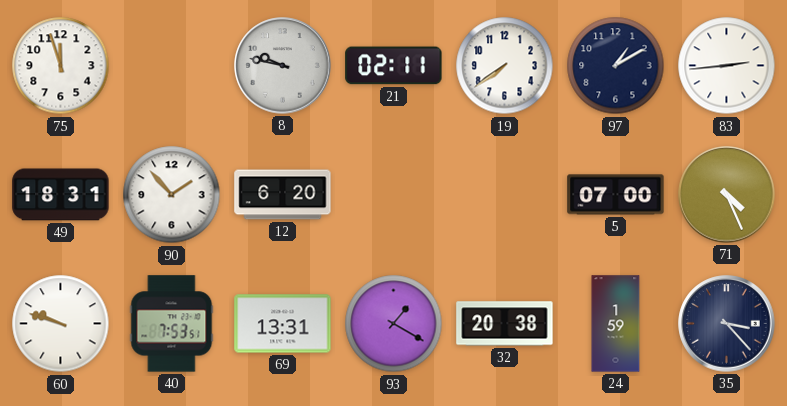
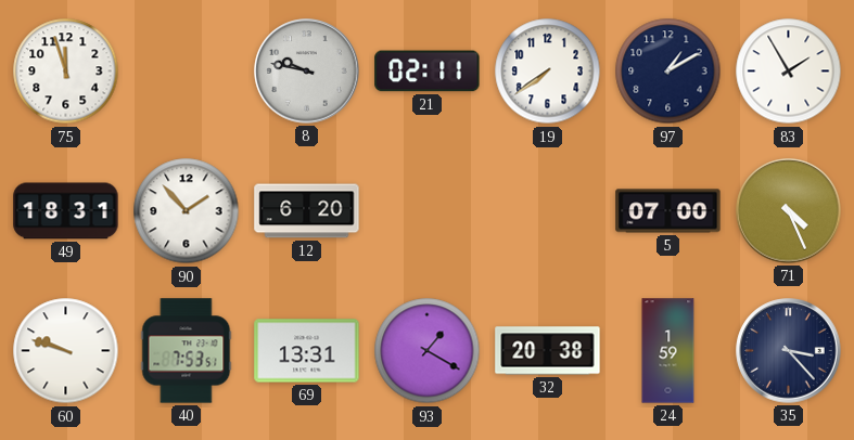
83: 2:44 -> 1:55
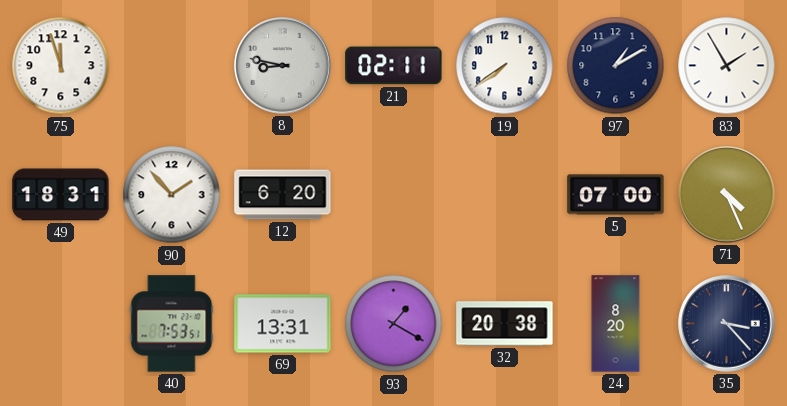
8: 9:47 -> 8:47
60: 9:48 -> none
24: 1:59 -> 8:20
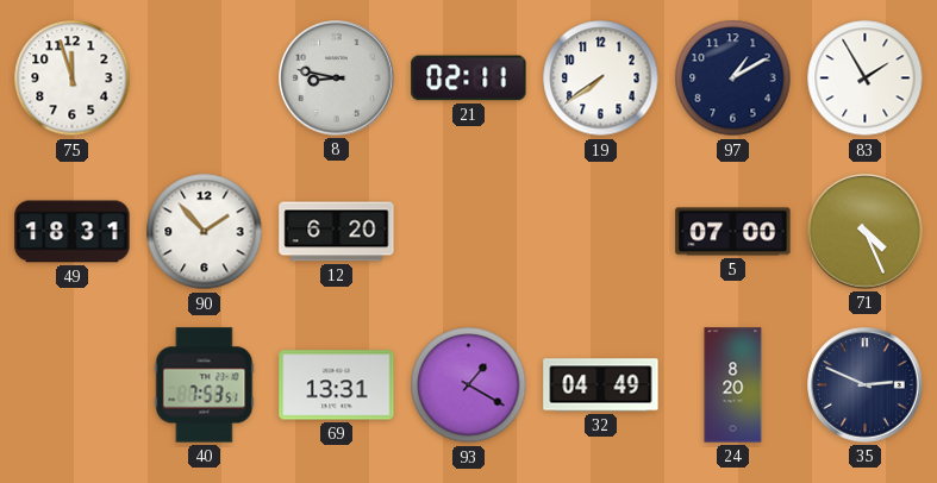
32: 20:38 -> 04:49
35: 3:23 -> 2:49
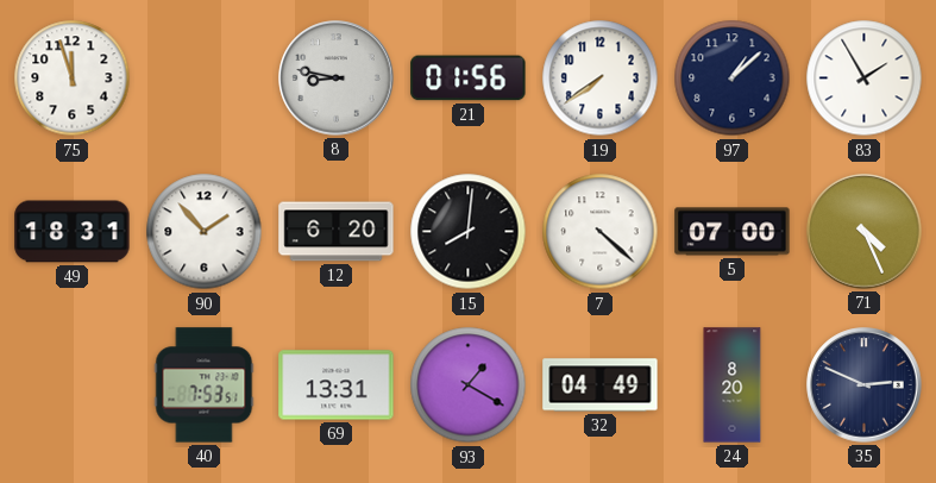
21: 02:11 -> 01:56
97: 1:10 -> 1:08
15: none -> 8:01
7: none -> 4:22
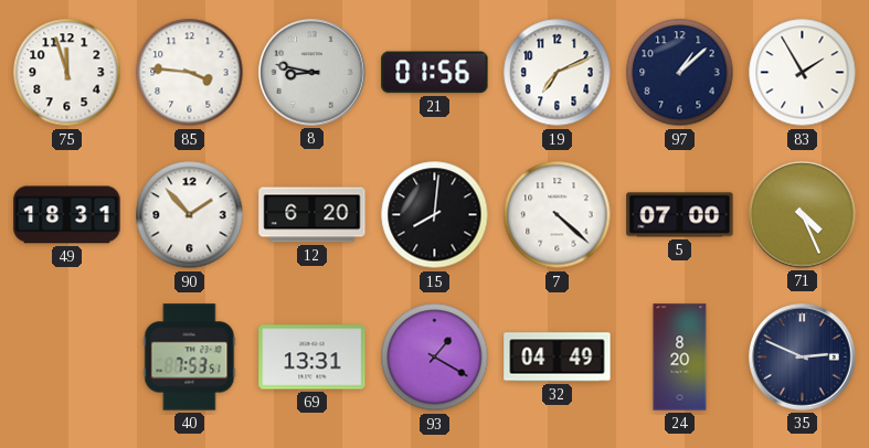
85: none -> 3:46
19: 7:39 -> 7:11
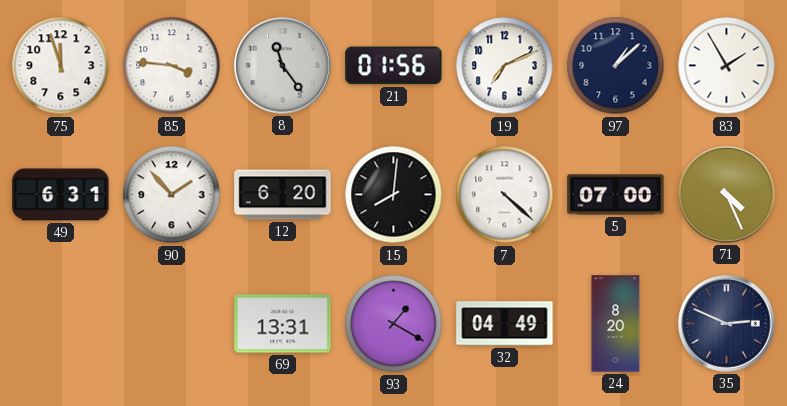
8: 8:47 -> 11:24
49: 18:31 -> 6:31
40: 7:53 -> none
